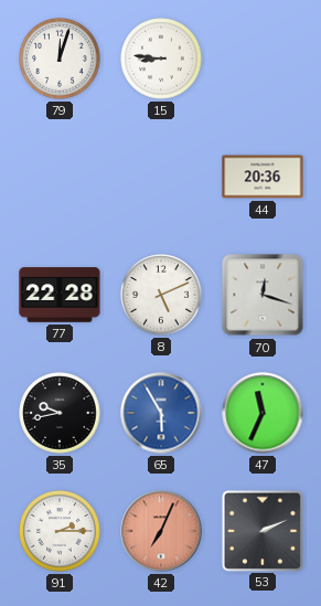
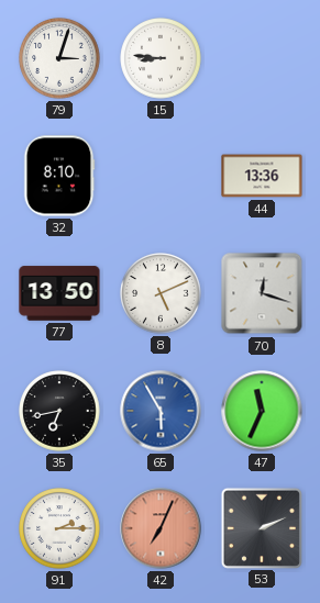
79: 12:03 -> 3:03
32: none -> 8:10
44: 20:36 -> 13:36
77: 22:28 -> 13:50
35: 9:43 -> 6:43
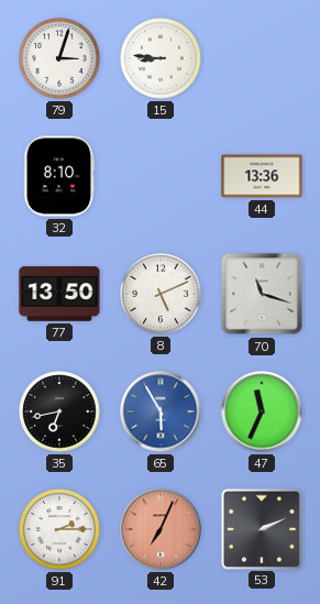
70: 12:18 -> 11:18
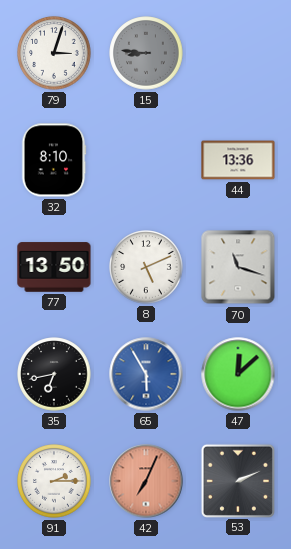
15 dial: white -> grey
47: 11:34 -> 12:08
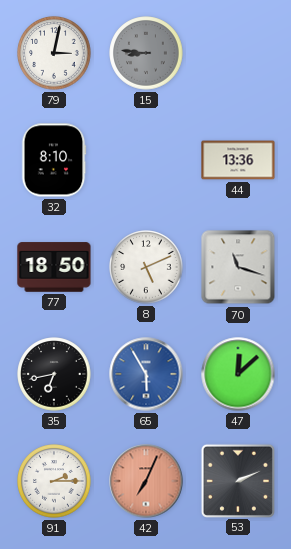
79: 3:03 -> 3:02
77: 13:50 -> 18:50
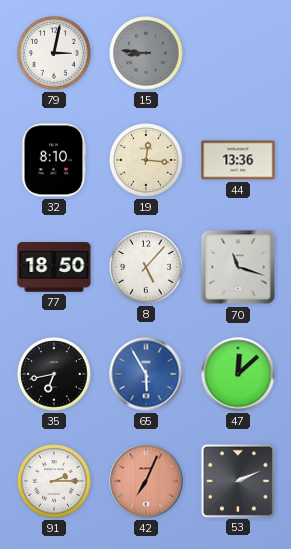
19: none -> 12:16
8: 5:11 -> 5:07
